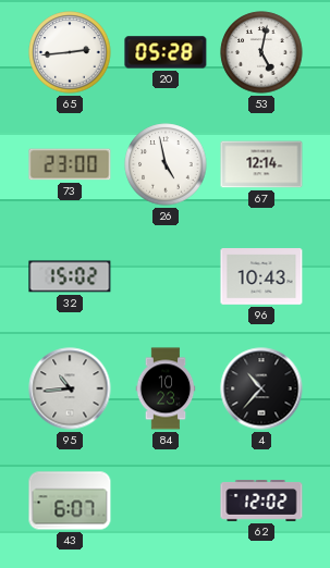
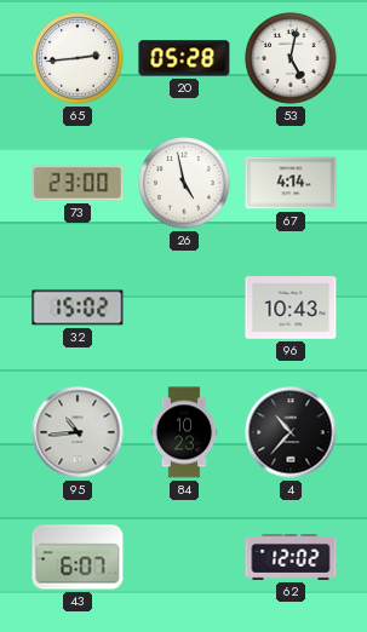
67: 12:14 -> 4:14
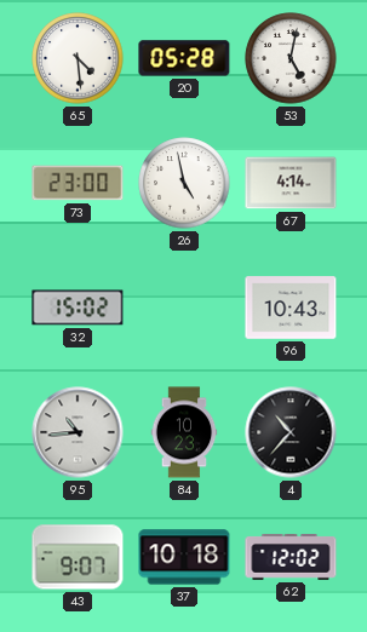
65: 2:44 -> 4:29
43: 6:07 -> 9:07
37: none -> 10:18
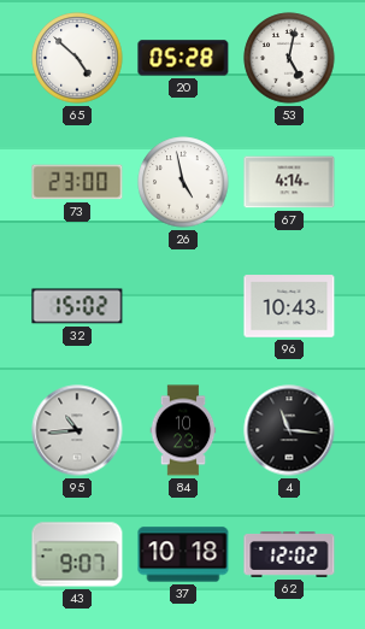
65: 4:29 -> 4:52
4: 10:37 -> 11:16
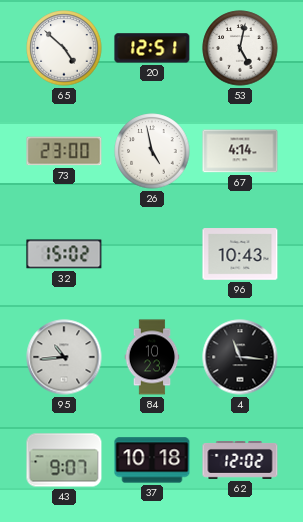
20: 05:28 -> 12:51
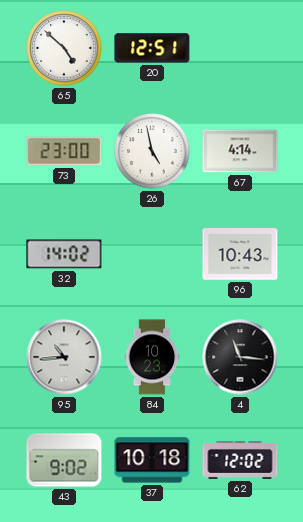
53: 5:02 -> none
32: 15:02 -> 14:02
43: 9:07 -> 9:02
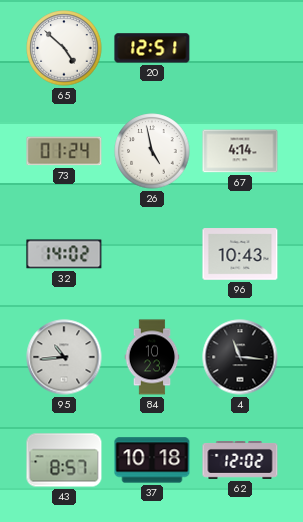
73: 23:00 -> 01:24
43: 9:02 -> 8:57
